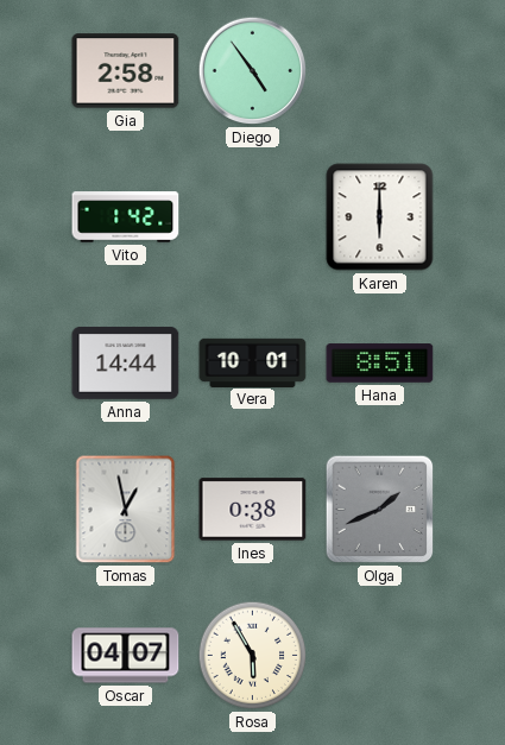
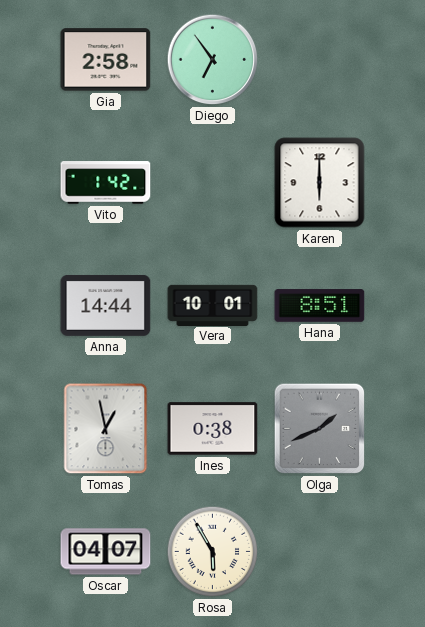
Diego: 4:54 -> 6:54
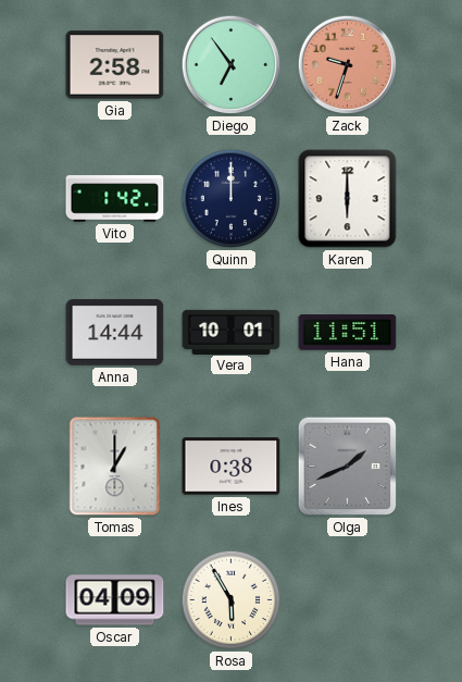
Zack: none -> 9:33
Quinn: none -> 12:00
Hana: 8:51 -> 11:51
Tomas: 12:58 -> 1:00
Oscar: 04:07 -> 04:09
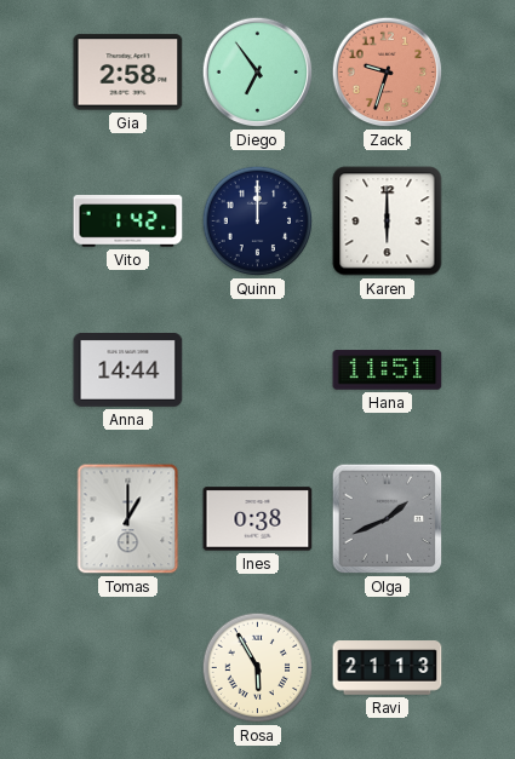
Vera: 10:01 -> none
Oscar: 04:09 -> none
Ravi: none -> 21:13
